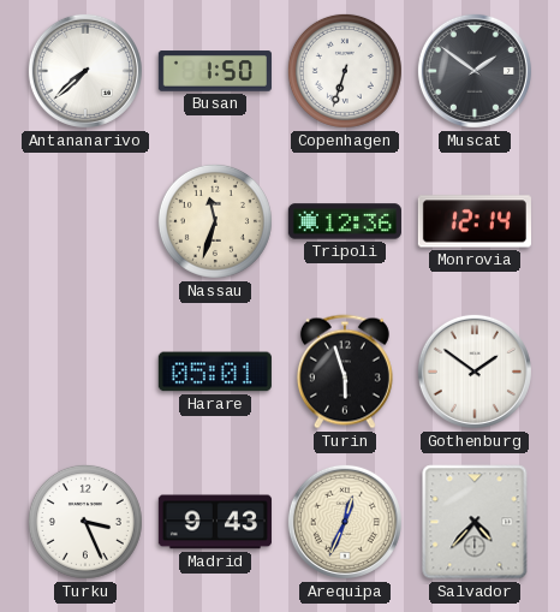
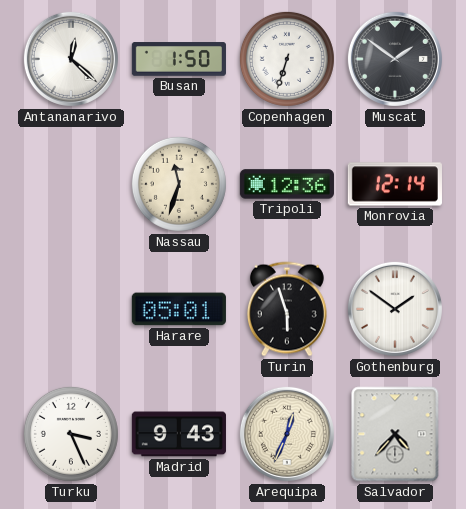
Antananarivo: 7:38 -> 12:22
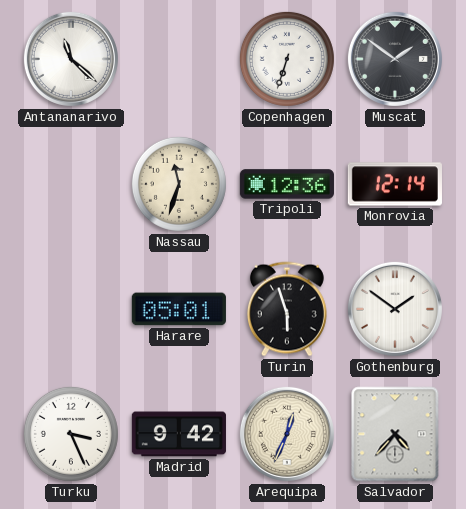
Antananarivo: 12:22 -> 11:22
Busan: 1:50 -> none
Madrid: 9:43 -> 9:42
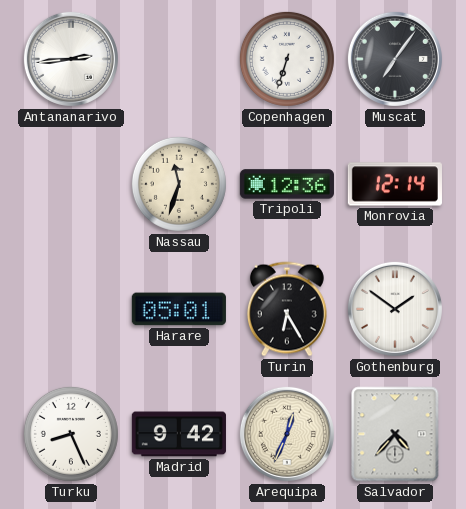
Antananarivo: 11:22 -> 2:44
Muscat: 1:51 -> 7:06
Turin: 5:57 -> 6:25
Turku: 3:26 -> 8:26
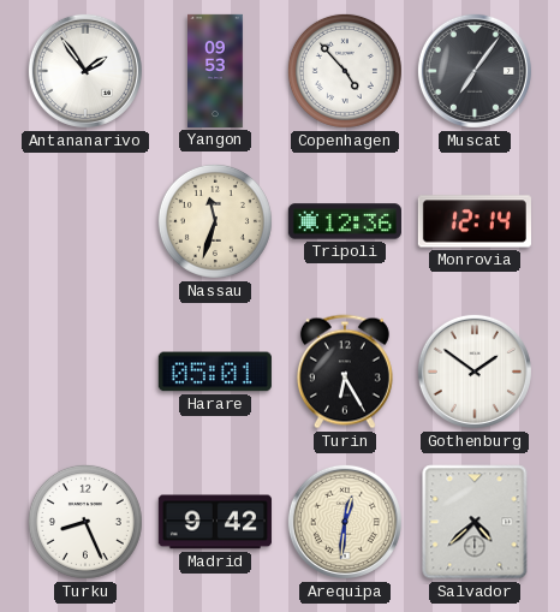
Antananarivo: 2:44 -> 1:54
Yangon: none -> 09:53
Copenhagen: 6:33 -> 4:53
Arequipa: 12:34 -> 12:31
Salvador: 4:37 -> 4:38
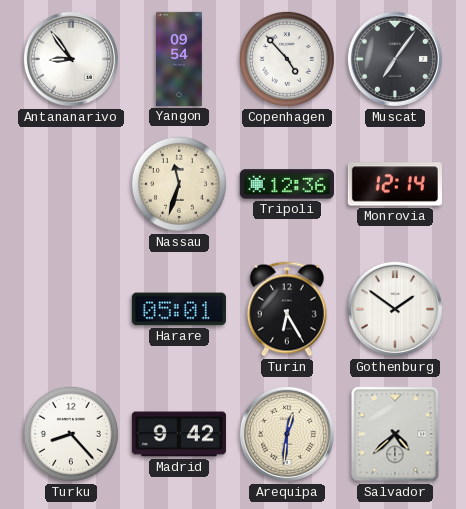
Antananarivo: 1:54 -> 8:54
Yangon: 09:53 -> 09:54
Turku: 8:26 -> 8:23
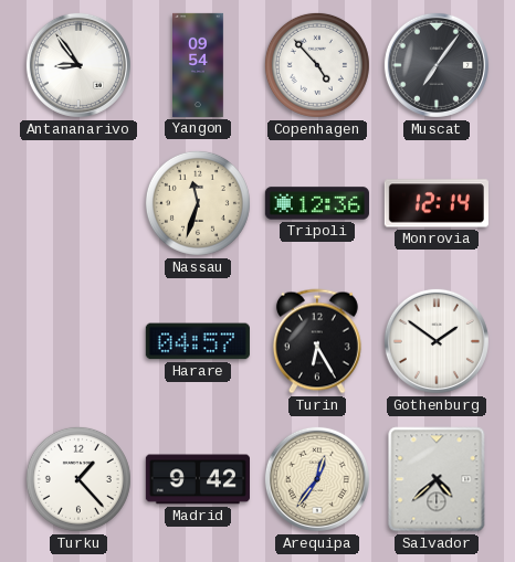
Harare: 05:01 -> 04:57
Turku: 8:23 -> 1:23
Arequipa: 12:31 -> 12:36
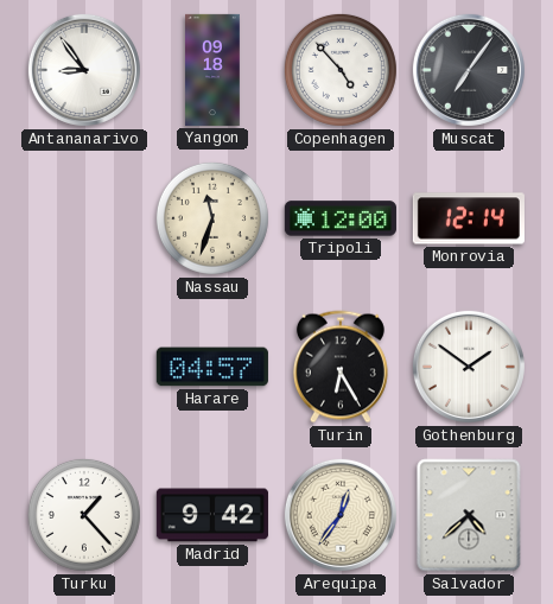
Yangon: 09:54 -> 09:18
Tripoli: 12:36 -> 12:00
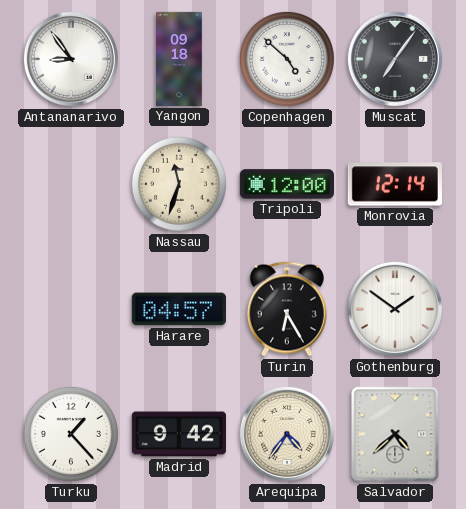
Copenhagen: 4:53 -> 4:52
Arequipa: 12:36 -> 4:36
